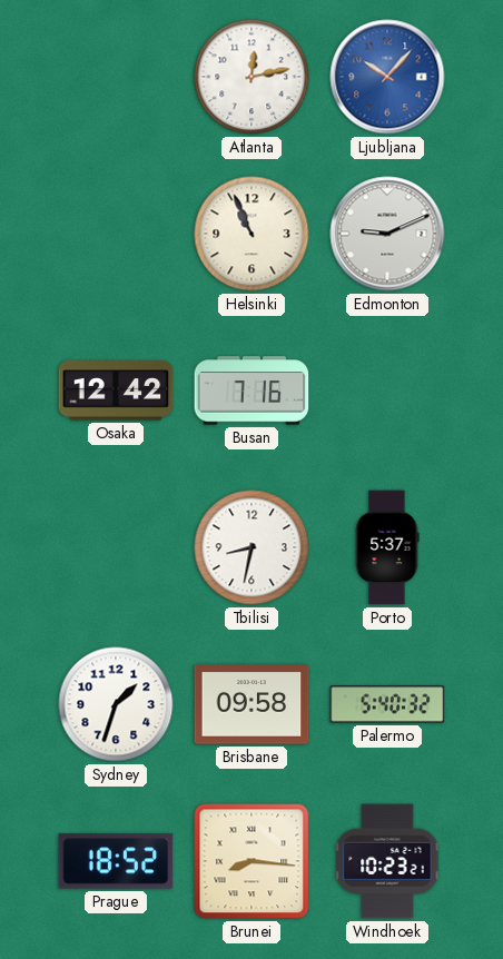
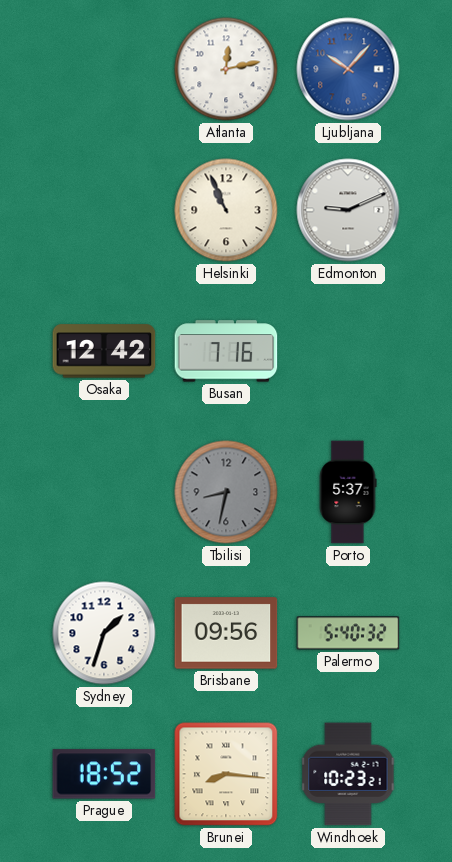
Tbilisi dial: white -> grey
Brisbane: 09:58 -> 09:56
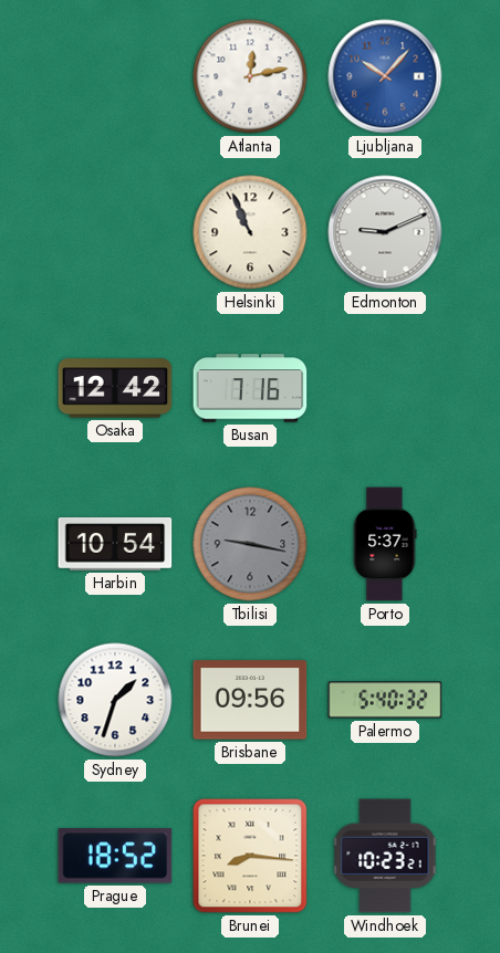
Harbin: none -> 10:54
Tbilisi: 8:32 -> 9:17
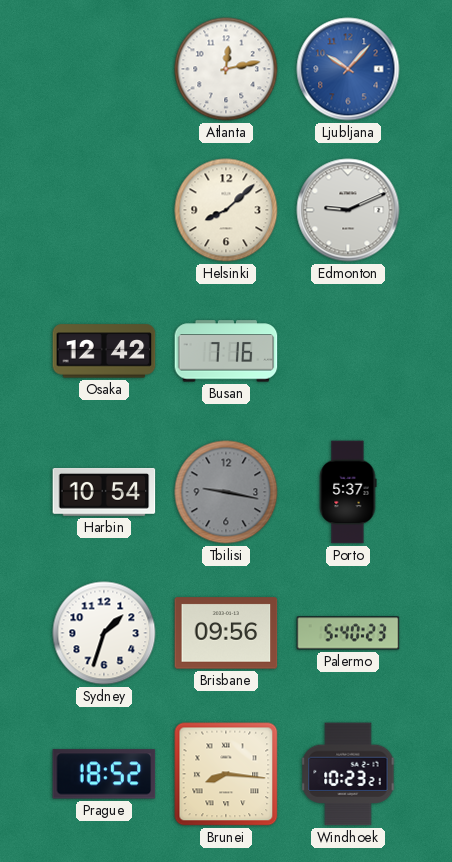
Helsinki: 10:56 -> 8:08
Palermo: 5:40:32 -> 5:40:23
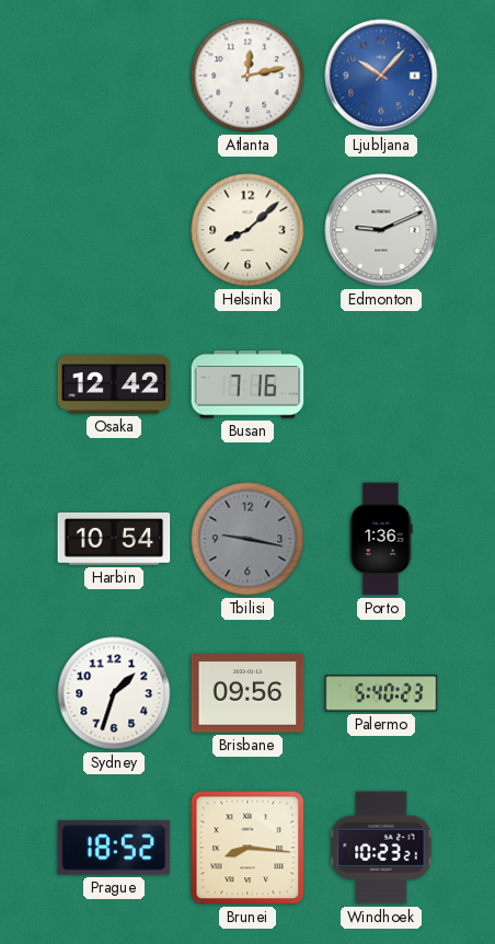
Porto: 5:37 -> 1:36
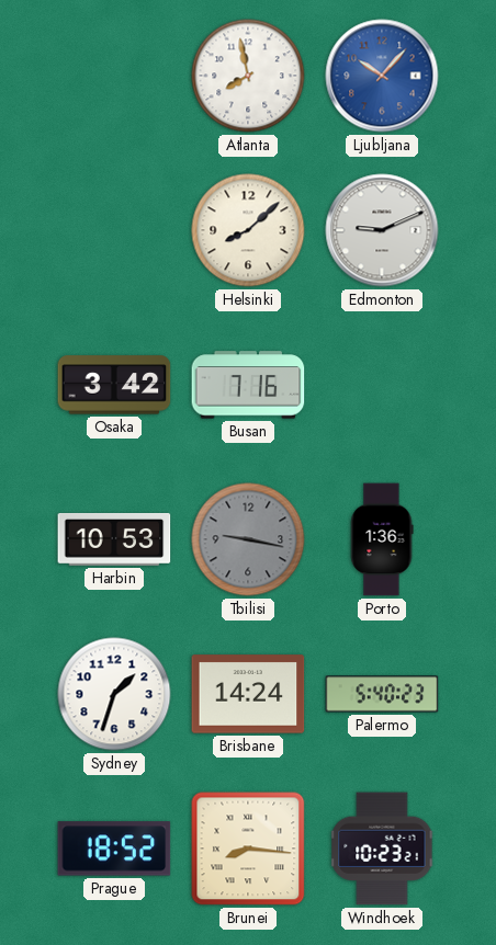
Atlanta: 12:13 -> 7:58
Osaka: 12:42 -> 3:42
Harbin: 10:54 -> 10:53
Brisbane: 09:56 -> 14:24
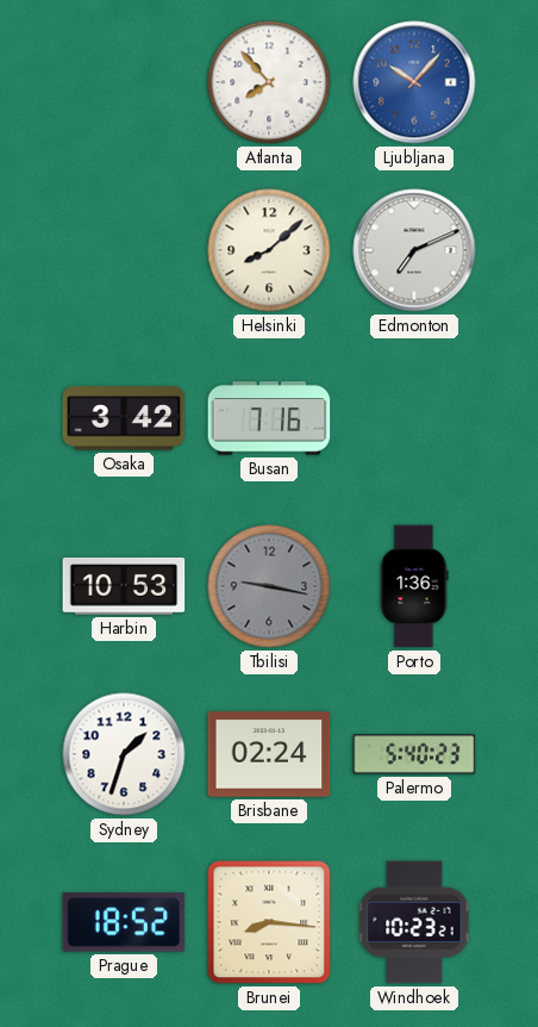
Atlanta: 7:58 -> 7:53
Edmonton: 9:11 -> 7:11
Brisbane: 14:24 -> 02:24
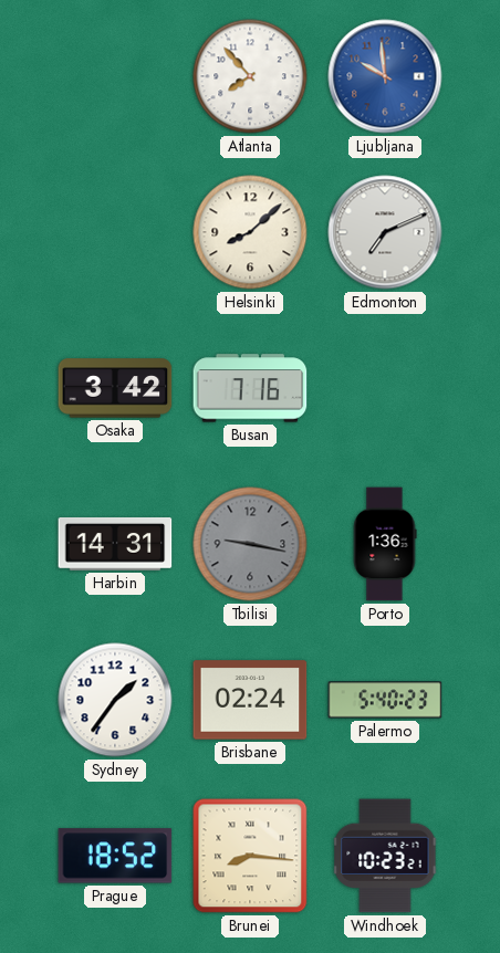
Ljubljana: 10:07 -> 9:59
Harbin: 10:53 -> 14:31
Sydney: 1:33 -> 1:36
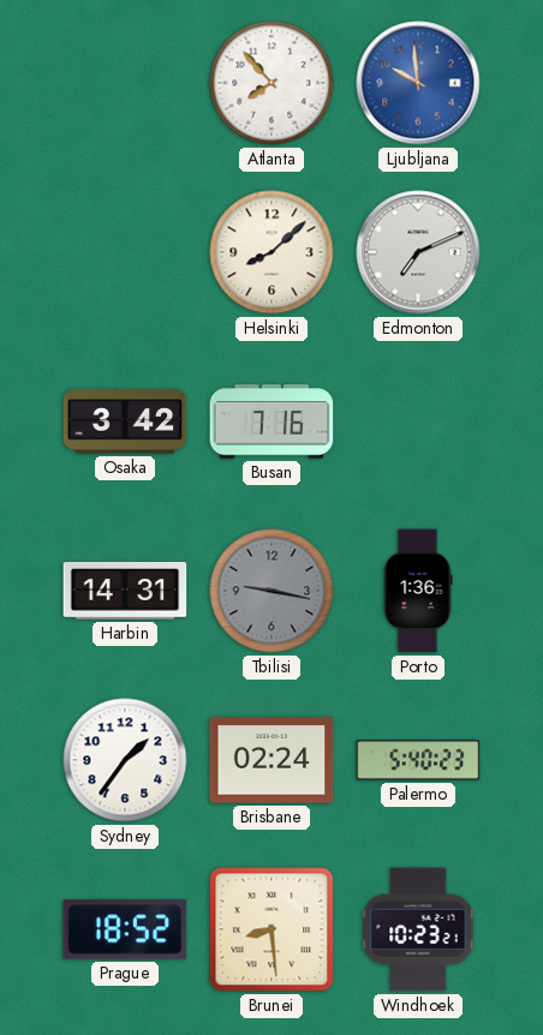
Brunei: 8:16 -> 8:29
